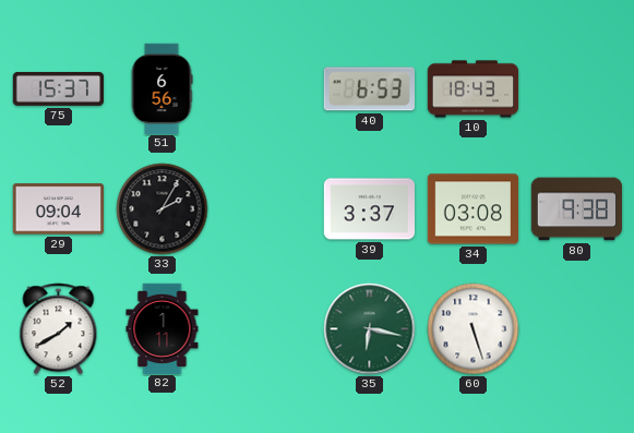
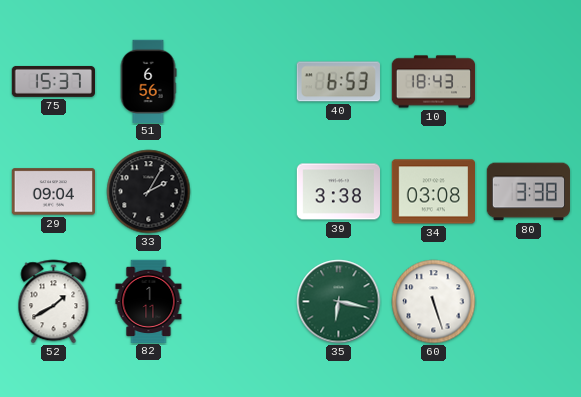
39: 3:37 -> 3:38
80: 9:38 -> 3:38
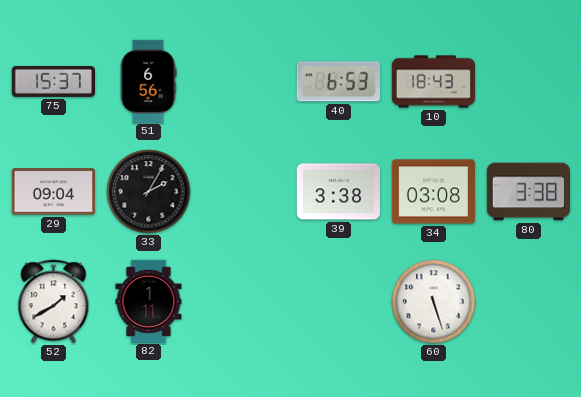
35: 6:17 -> none
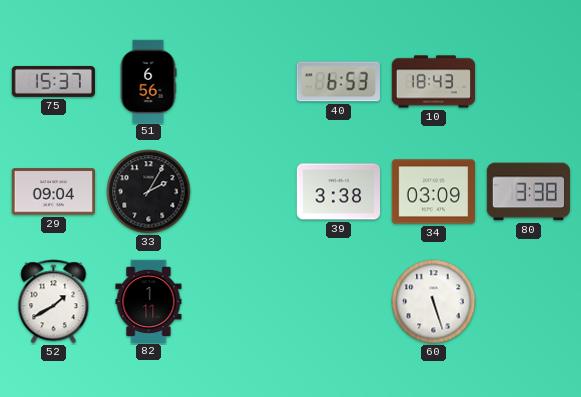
34: 03:08 -> 03:09
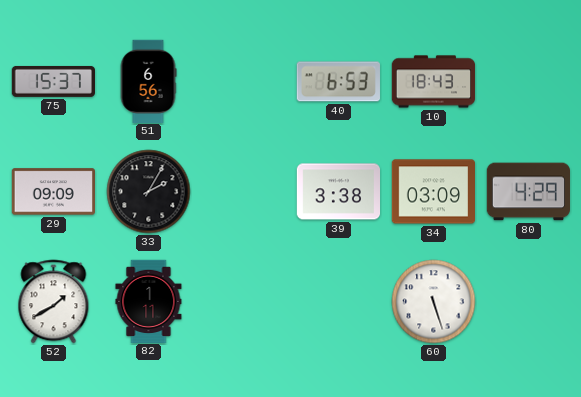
29: 09:04 -> 09:09
80: 3:38 -> 4:29
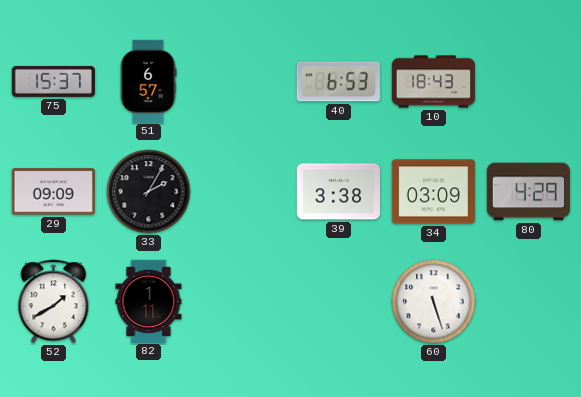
51: 6:56 -> 6:57
